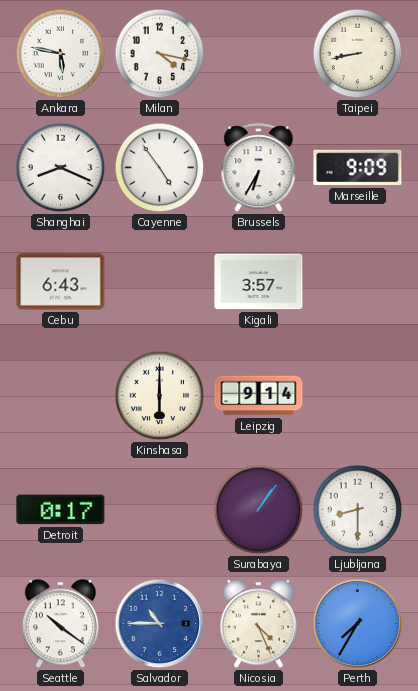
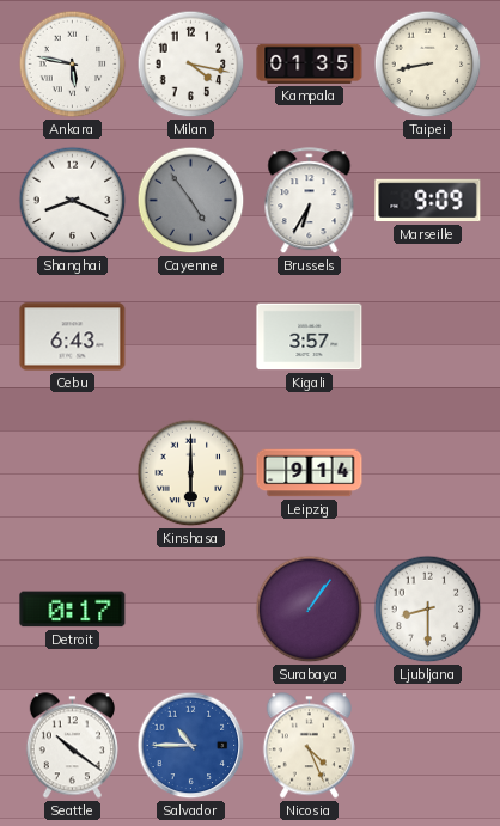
Kampala: none -> 01:35
Cayenne dial: white -> grey
Perth: 7:35 -> none
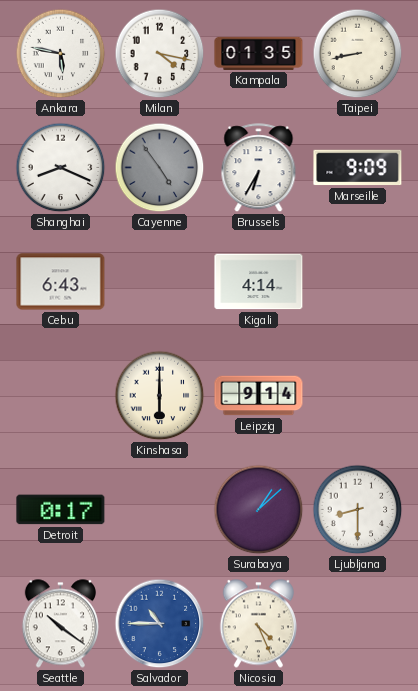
Kigali: 3:57 -> 4:14
Surabaya: 1:06 -> 1:08
